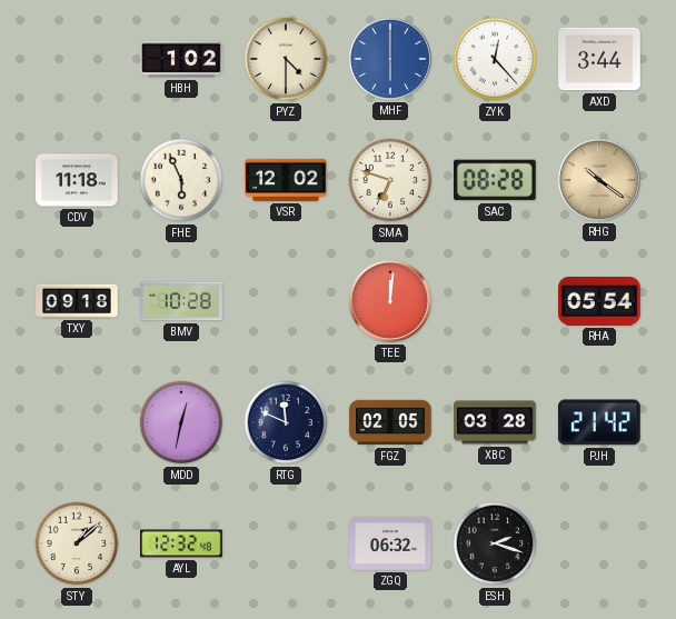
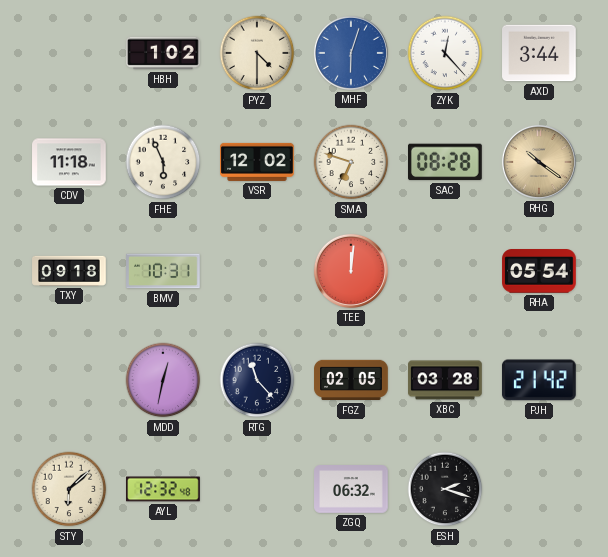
MHF: 6:00 -> 6:03
BMV: 10:28 -> 10:31
RTG: 11:49 -> 11:23
STY: 1:08 -> 6:08
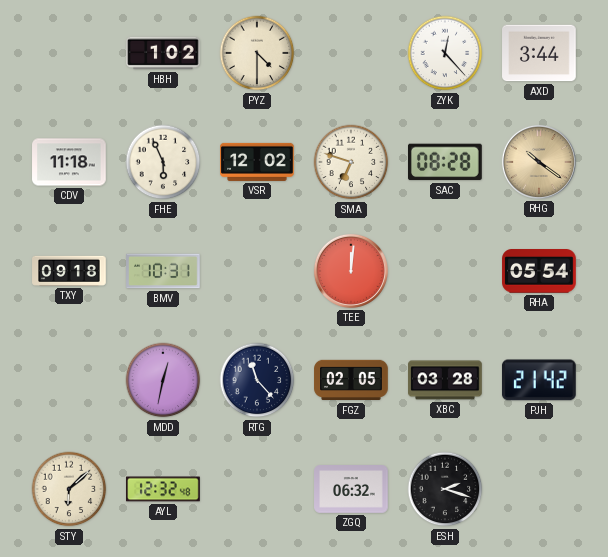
MHF: 6:03 -> none
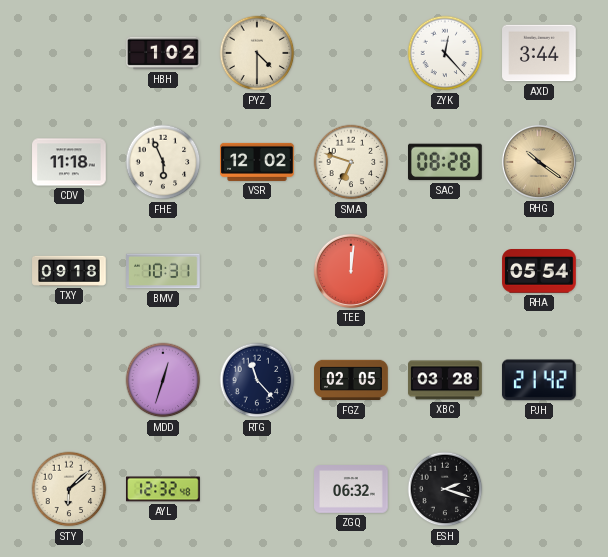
MDD: 12:32 -> 12:33
